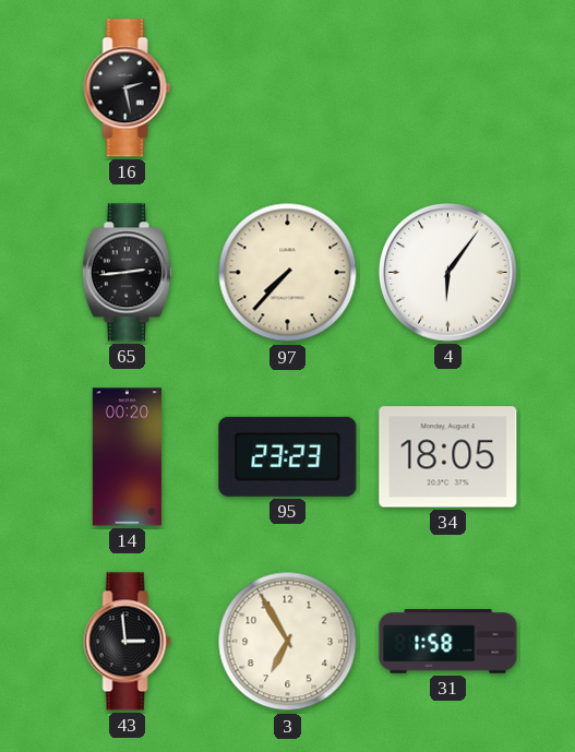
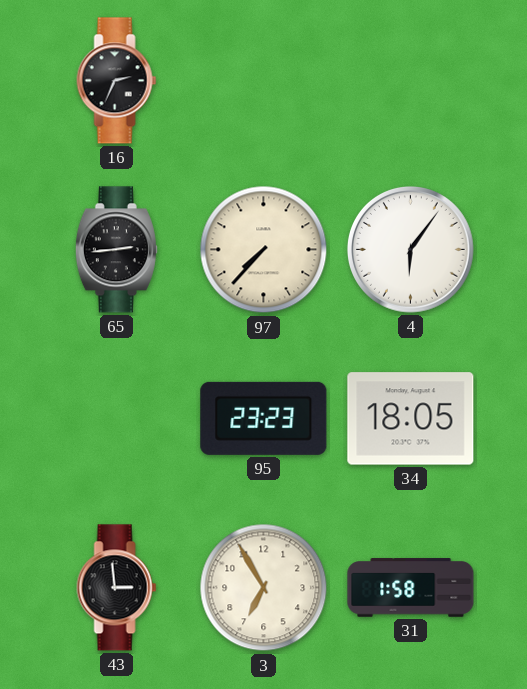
16: 2:28 -> 2:34
14: 00:20 -> none
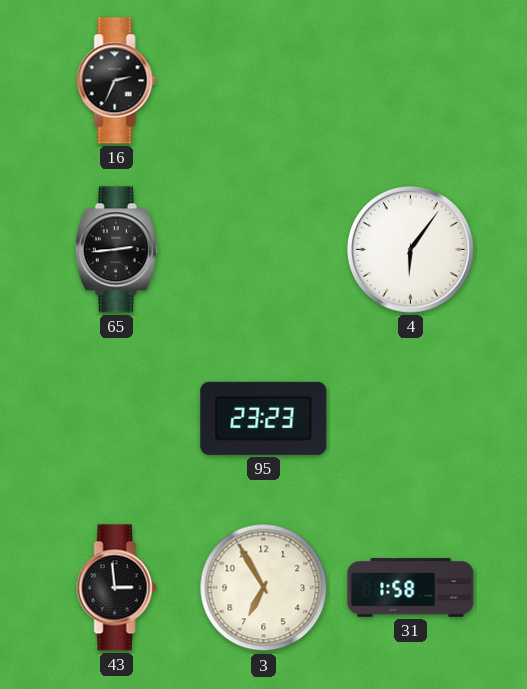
97: 7:37 -> none
34: 18:05 -> none
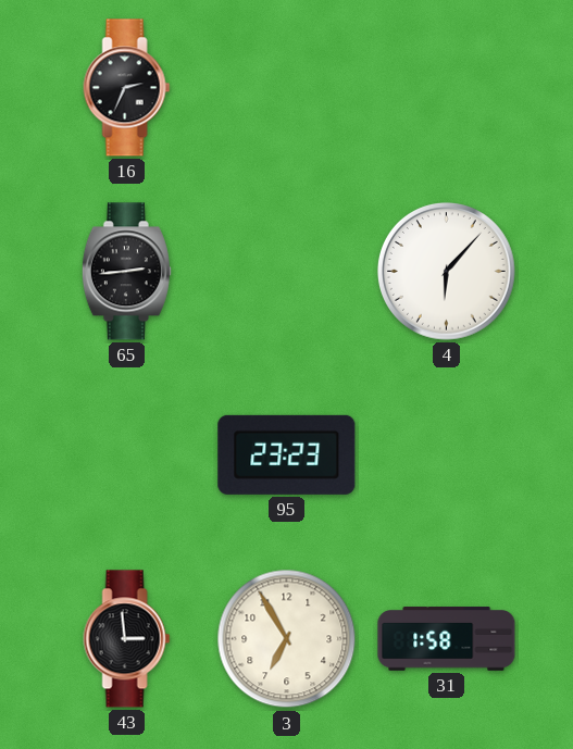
4: 6:06 -> 6:07
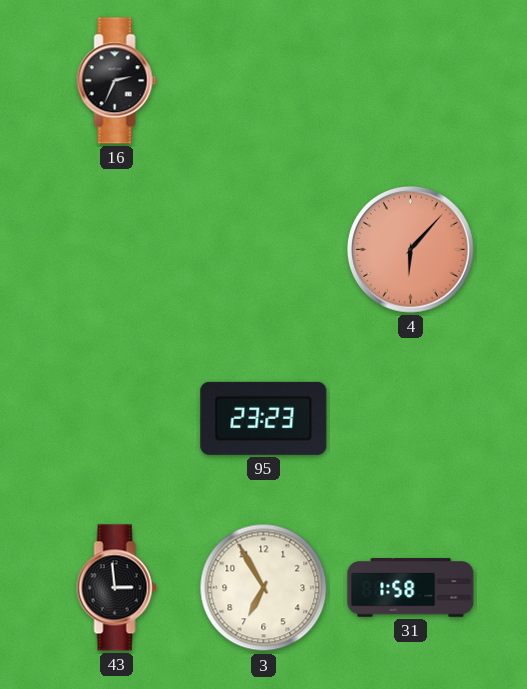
65: 2:44 -> none
4 dial: white -> salmon
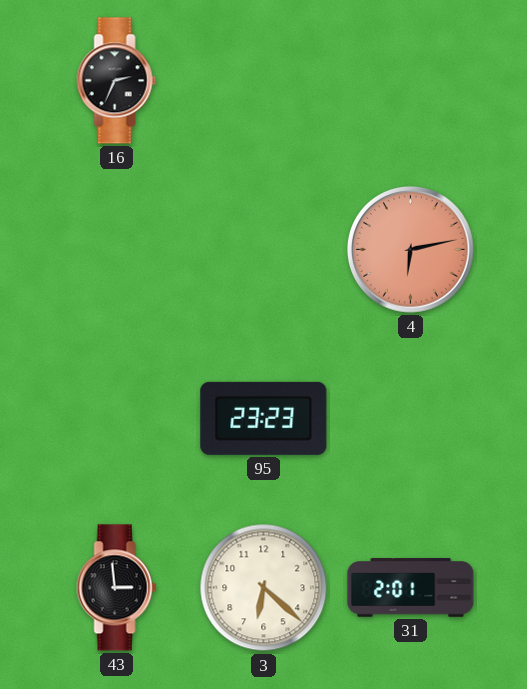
4: 6:07 -> 6:13
3: 6:55 -> 6:22
31: 1:58 -> 2:01
